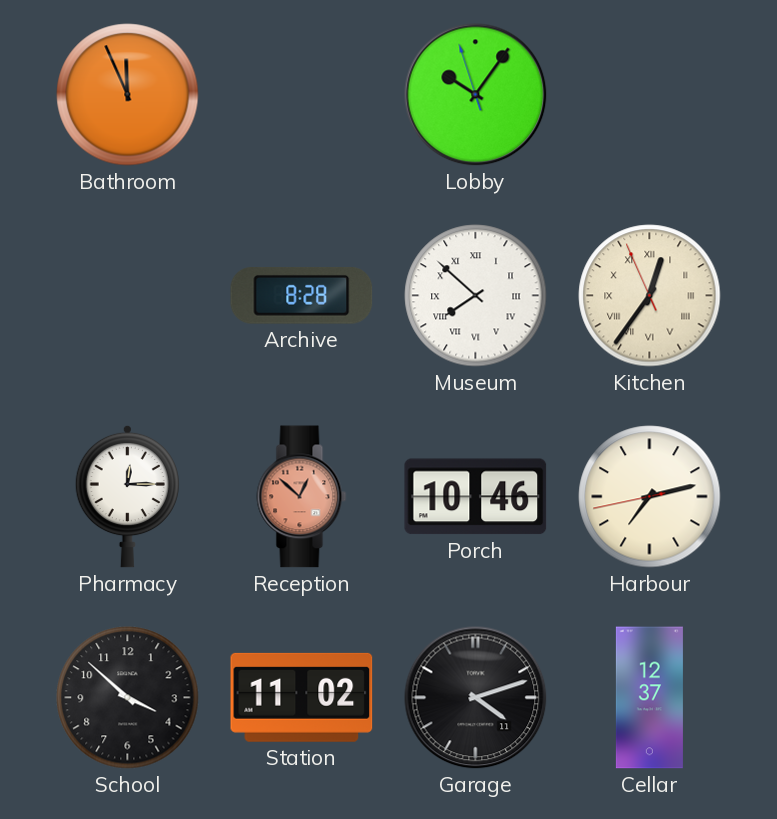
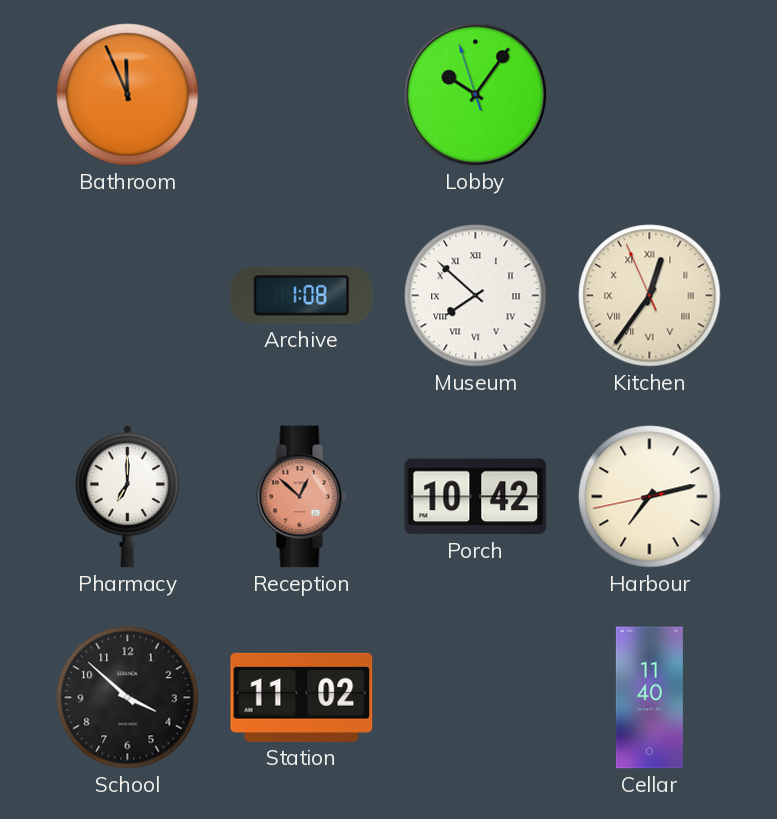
Archive: 8:28 -> 1:08
Pharmacy: 12:15 -> 7:00
Porch: 10:46 -> 10:42
Garage: 4:12 -> none
Cellar: 12:37 -> 11:40
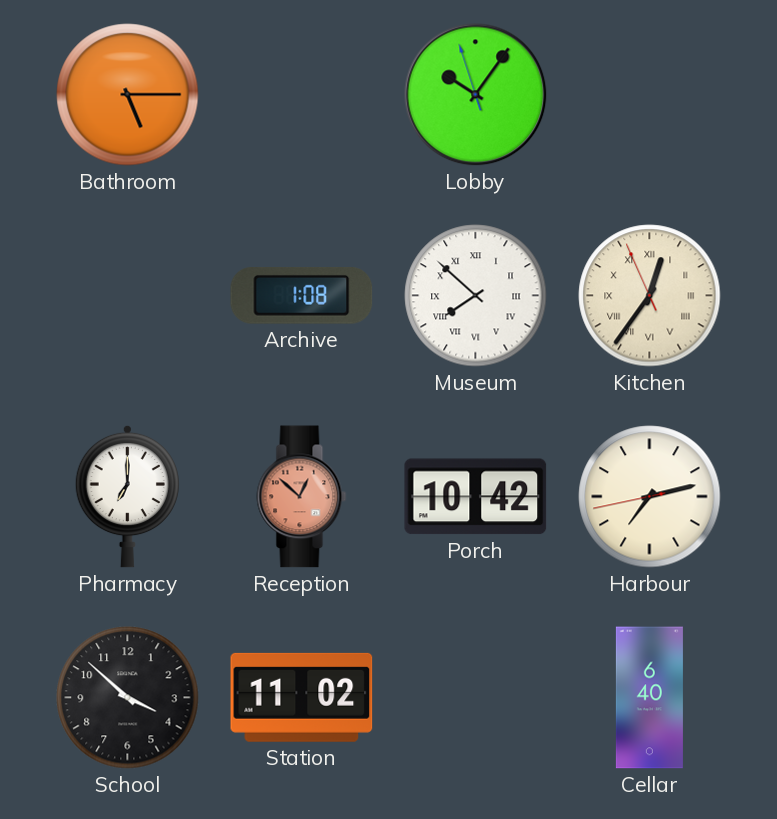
Bathroom: 11:56 -> 5:15
Cellar: 11:40 -> 6:40
